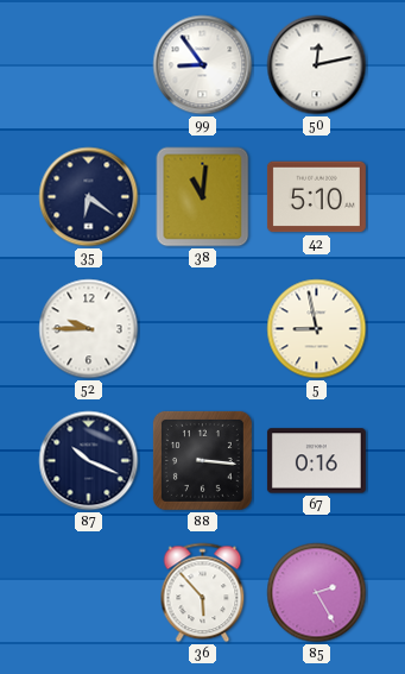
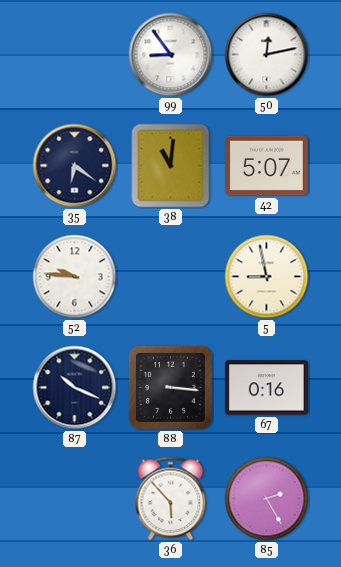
42: 5:10 -> 5:07
52: 9:45 -> 9:46
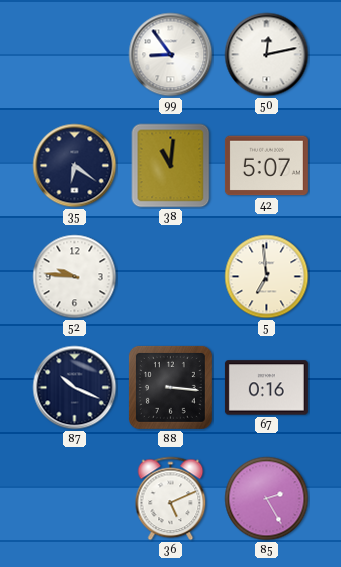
5: 8:58 -> 6:59
36: 5:53 -> 5:11
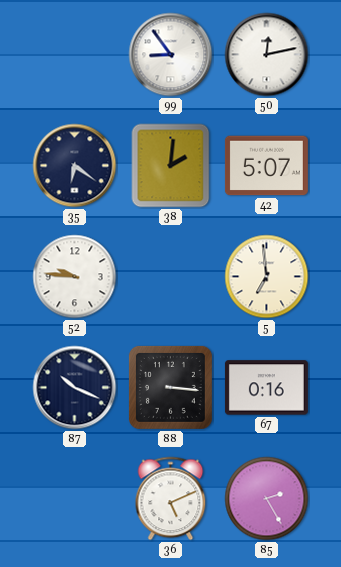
38: 11:01 -> 2:01
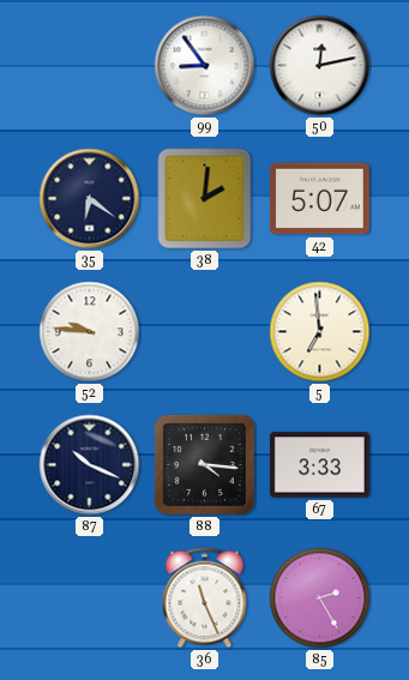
88: 3:16 -> 4:16
67: 0:16 -> 3:33
36: 5:11 -> 11:26
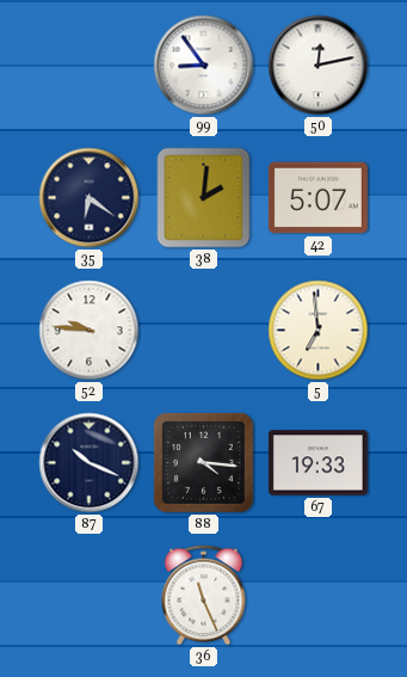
67: 3:33 -> 19:33
85: 2:25 -> none
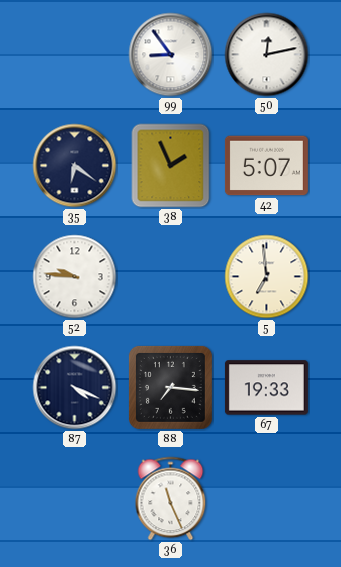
38: 2:01 -> 1:56
87: 10:19 -> 4:19
88: 4:16 -> 7:16
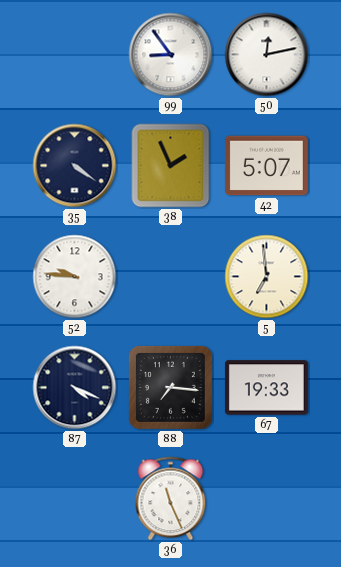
35: 6:21 -> 4:21
